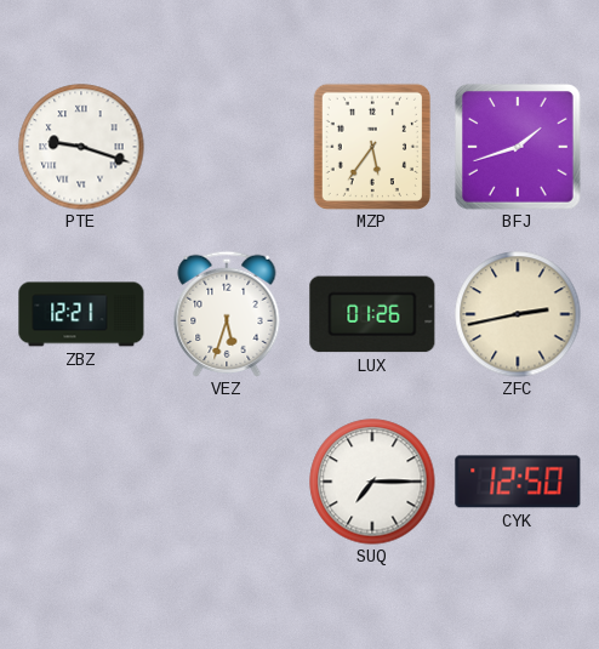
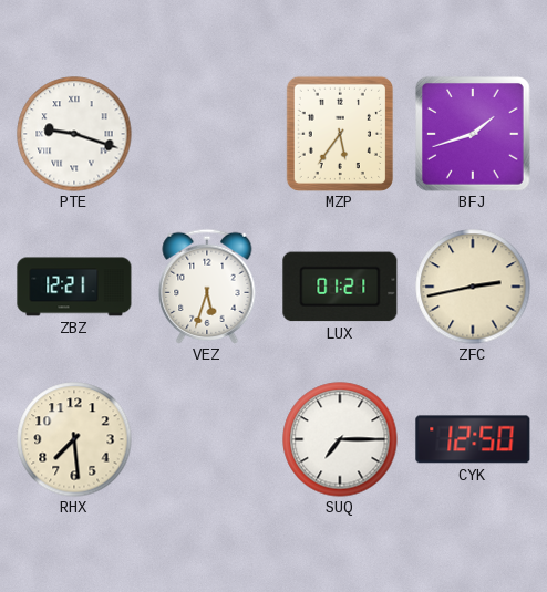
LUX: 01:26 -> 01:21
RHX: none -> 7:29
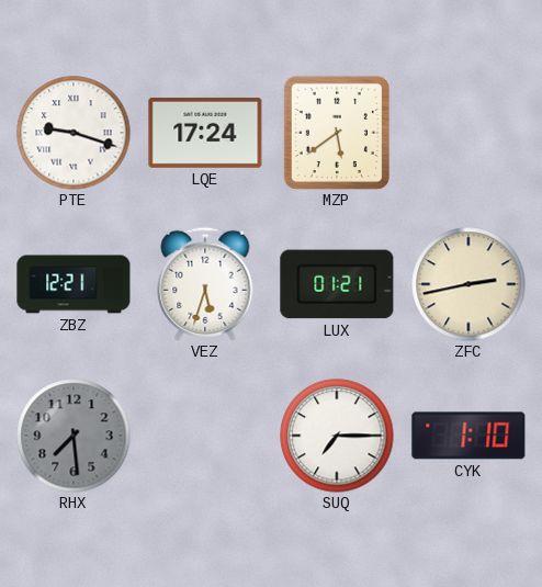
LQE: none -> 17:24
MZP: 5:36 -> 5:39
BFJ: 1:42 -> none
RHX dial: cream -> grey
CYK: 12:50 -> 1:10
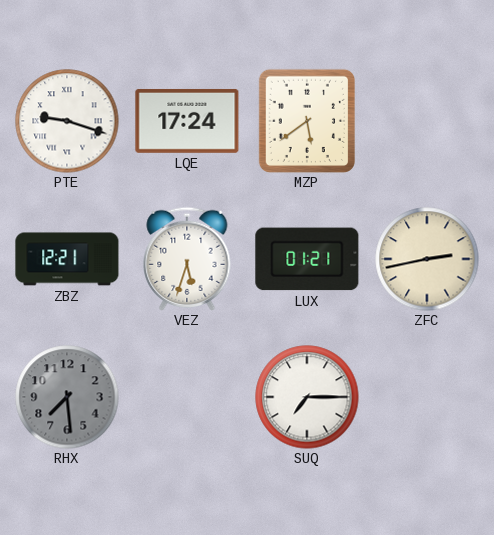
CYK: 1:10 -> none
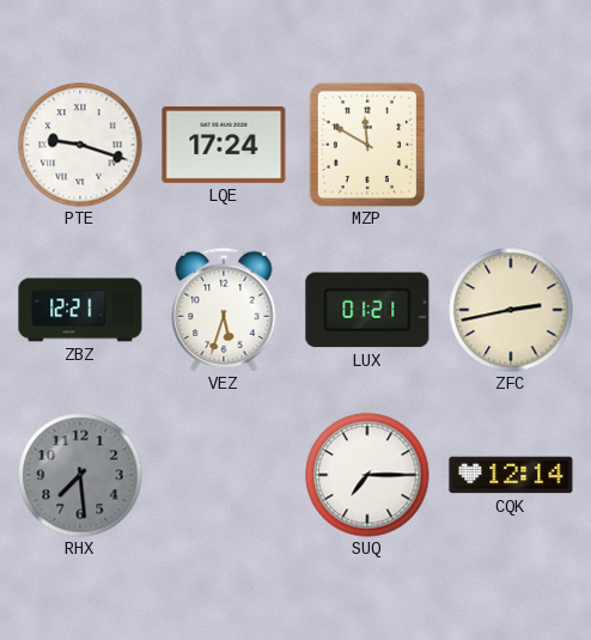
MZP: 5:39 -> 11:50
CQK: none -> 12:14
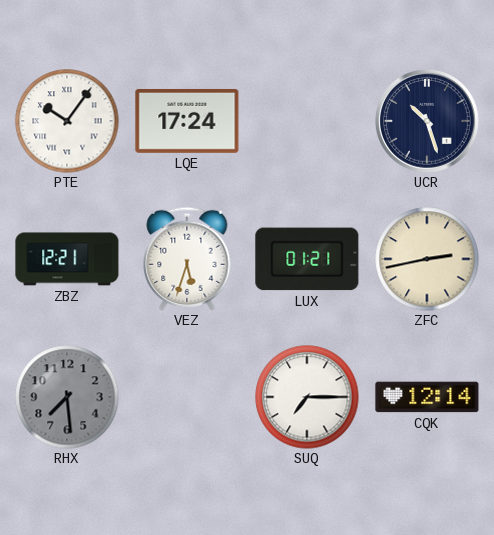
PTE: 9:18 -> 10:06
MZP: 11:50 -> none
UCR: none -> 10:27
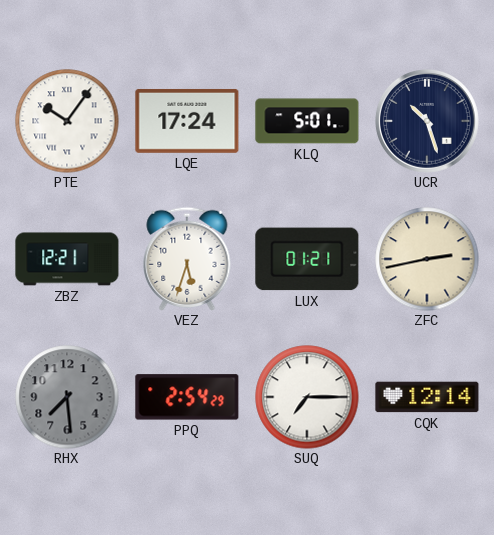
KLQ: none -> 5:01
PPQ: none -> 2:54
